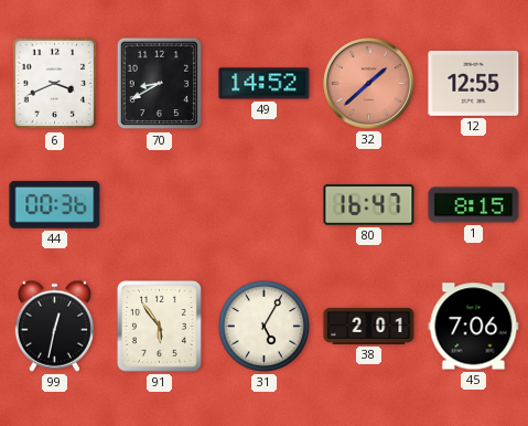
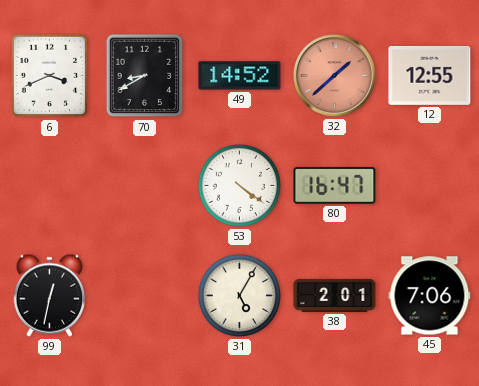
44: 00:36 -> none
53: none -> 4:21
1: 8:15 -> none
91: 5:54 -> none
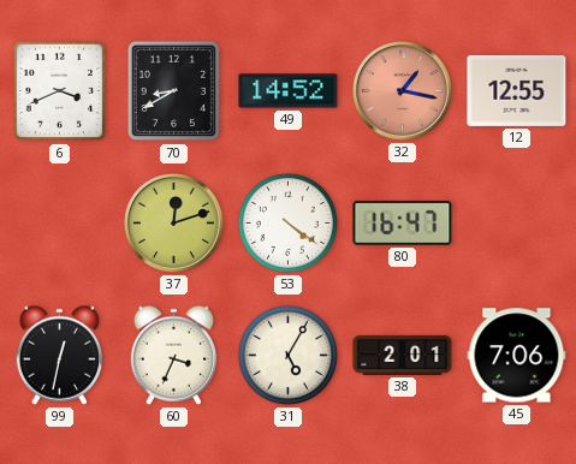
32: 1:38 -> 1:17
37: none -> 12:12
60: none -> 3:34
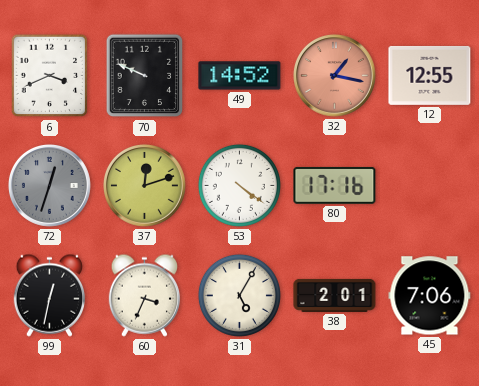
70: 8:40 -> 9:49
72: none -> 12:33
80: 16:47 -> 17:16
